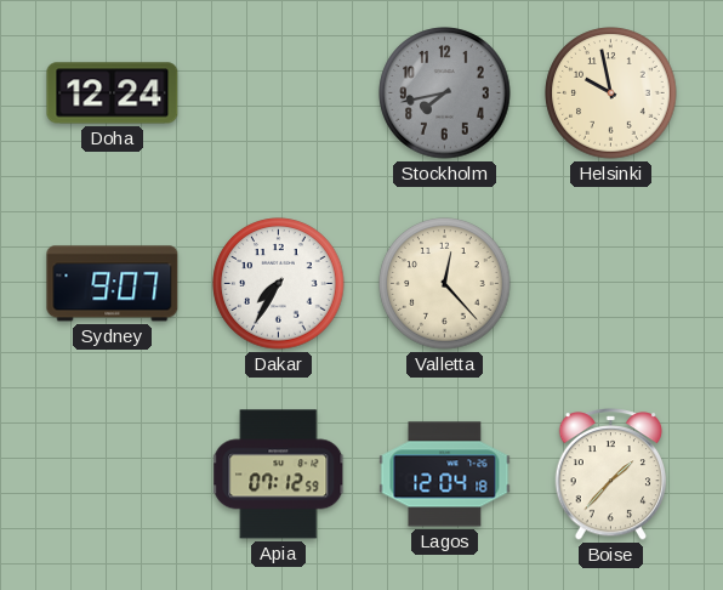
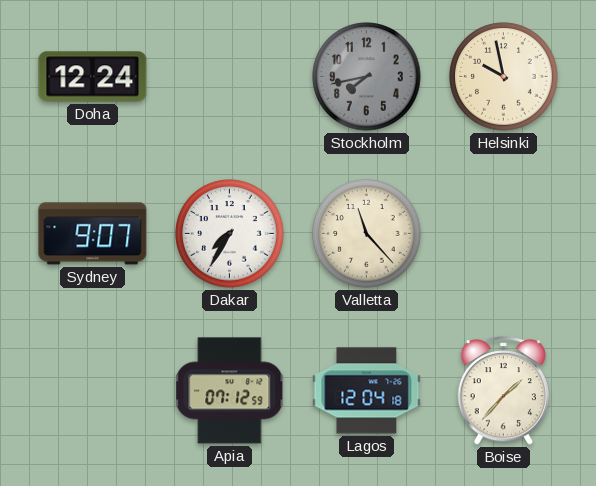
Valletta: 12:23 -> 11:23
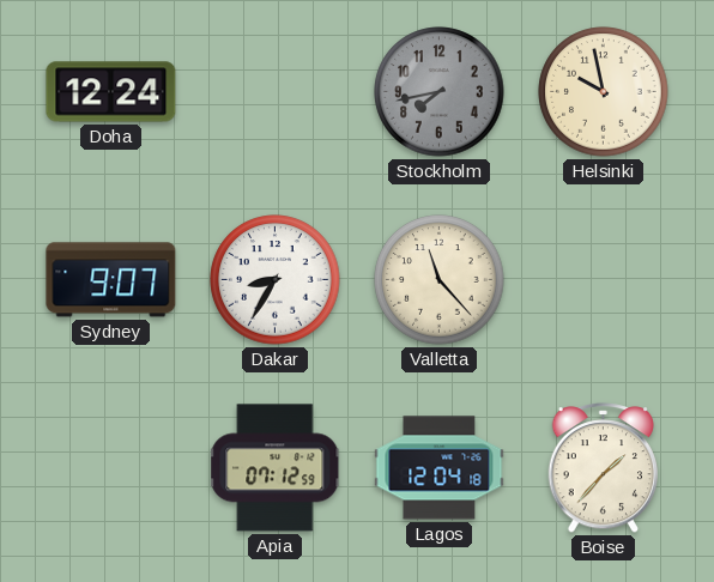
Dakar: 7:35 -> 8:35
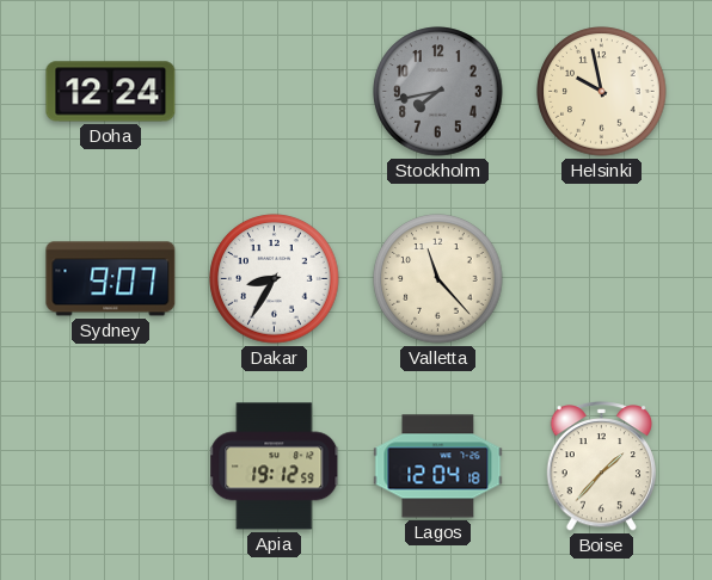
Apia: 07:12 -> 19:12
